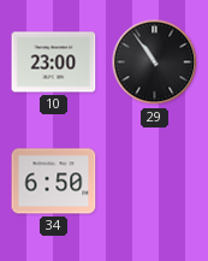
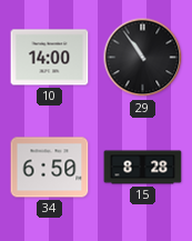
10: 23:00 -> 14:00
15: none -> 8:28
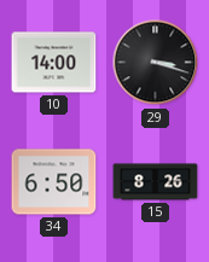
29: 10:54 -> 3:18
15: 8:28 -> 8:26
